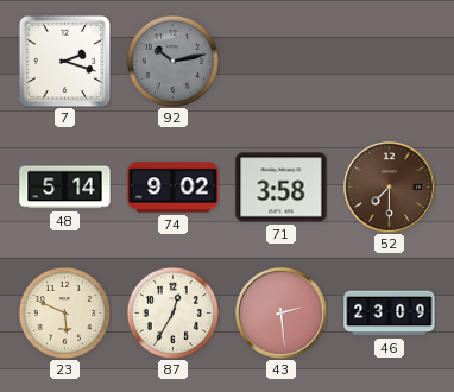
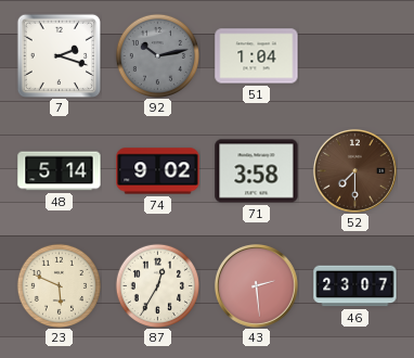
51: none -> 1:04
46: 23:09 -> 23:07
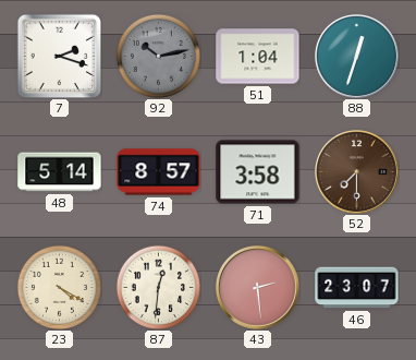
88: none -> 12:33
74: 9:02 -> 8:57
23: 5:49 -> 4:20
87: 12:35 -> 12:31
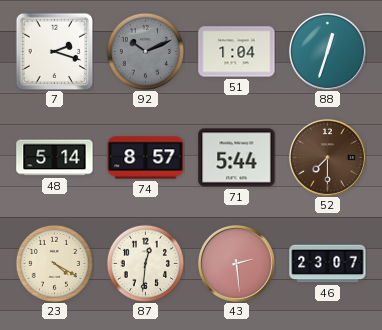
92: 10:13 -> 10:11
71: 3:58 -> 5:44
